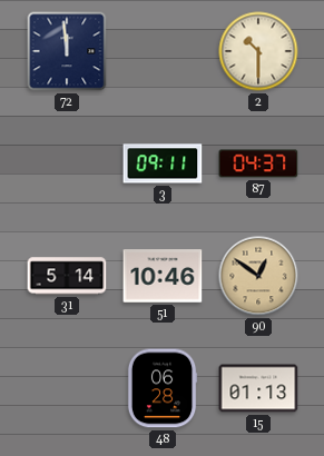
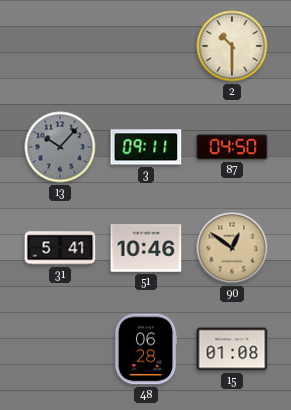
72: 11:59 -> none
13: none -> 10:07
87: 04:37 -> 04:50
31: 5:14 -> 5:41
15: 01:13 -> 01:08
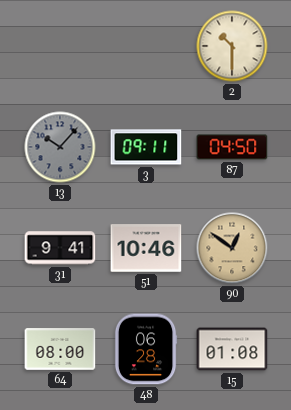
31: 5:41 -> 9:41
64: none -> 08:00
